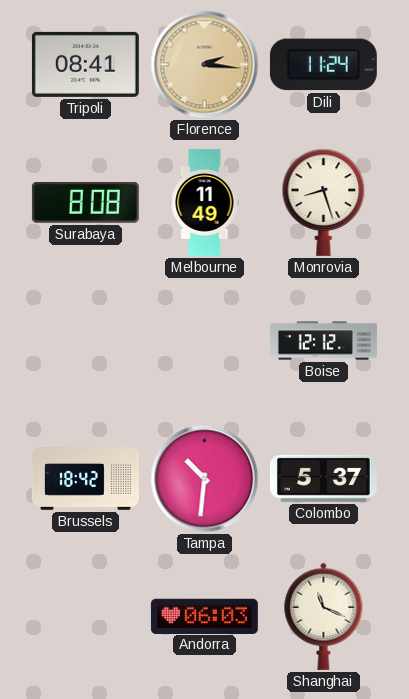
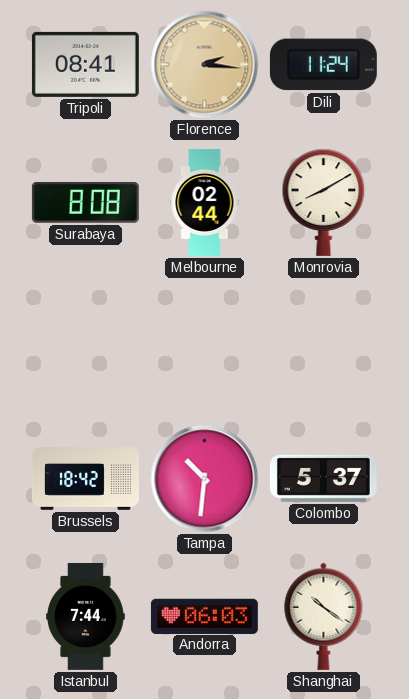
Melbourne: 11:49 -> 02:44
Monrovia: 8:27 -> 8:10
Boise: 12:12 -> none
Istanbul: none -> 7:44
Shanghai: 11:19 -> 10:21
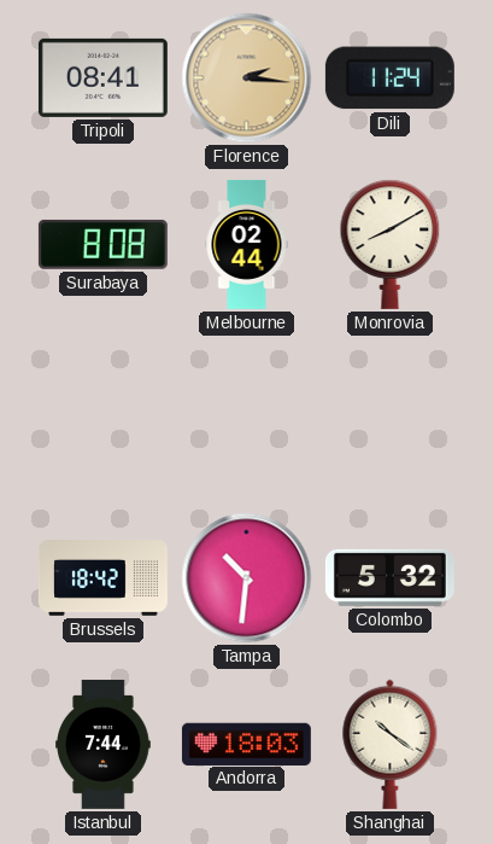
Colombo: 5:37 -> 5:32
Andorra: 06:03 -> 18:03
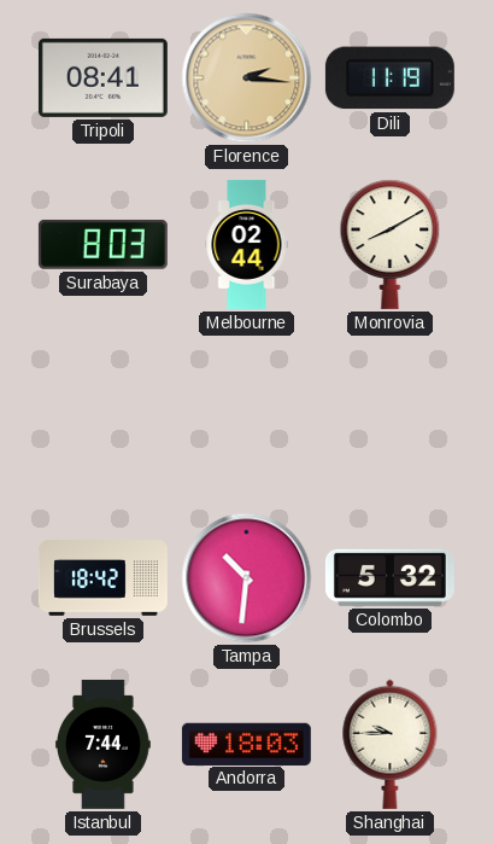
Dili: 11:24 -> 11:19
Surabaya: 8:08 -> 8:03
Shanghai: 10:21 -> 9:45
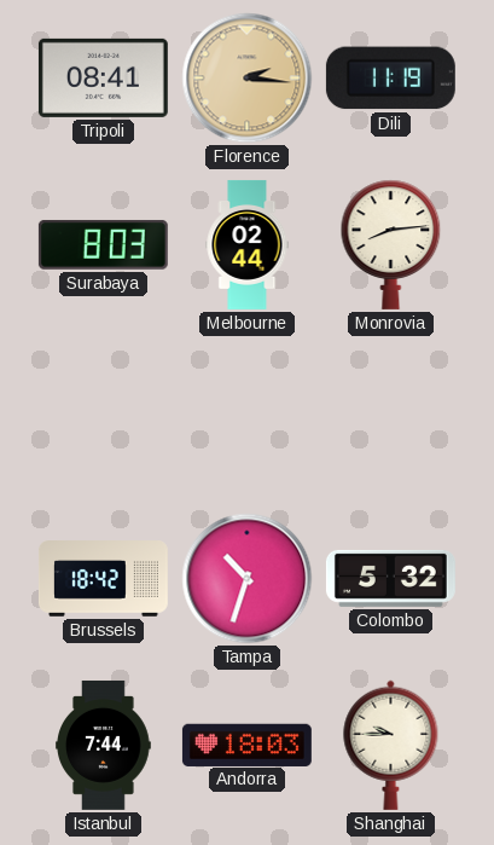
Monrovia: 8:10 -> 8:14
Tampa: 10:31 -> 10:33
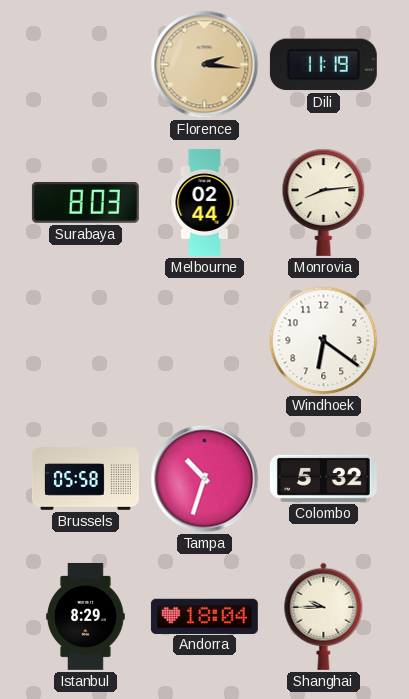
Tripoli: 08:41 -> none
Windhoek: none -> 6:21
Brussels: 18:42 -> 05:58
Istanbul: 7:44 -> 8:29
Andorra: 18:03 -> 18:04
